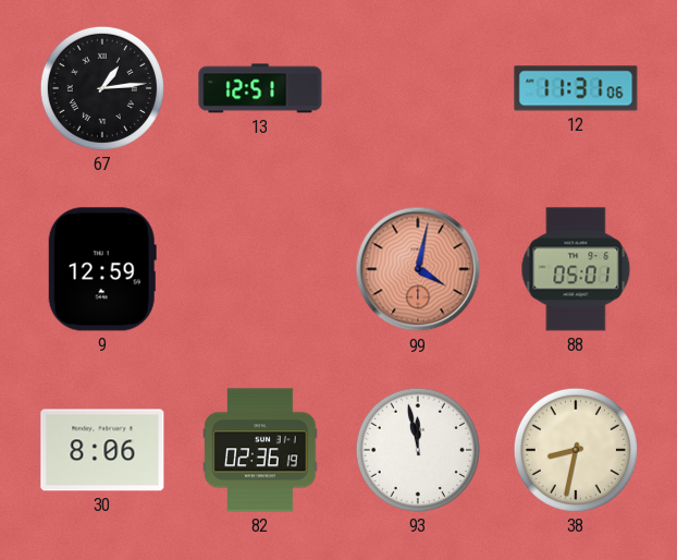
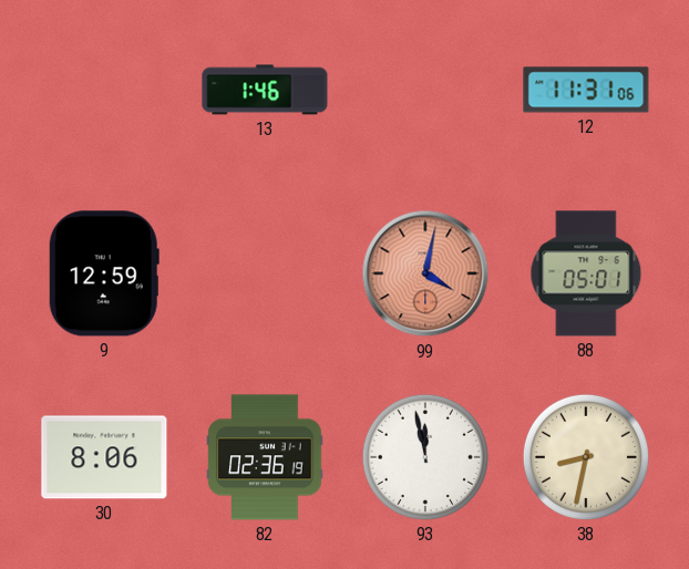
67: 1:14 -> none
13: 12:51 -> 1:46
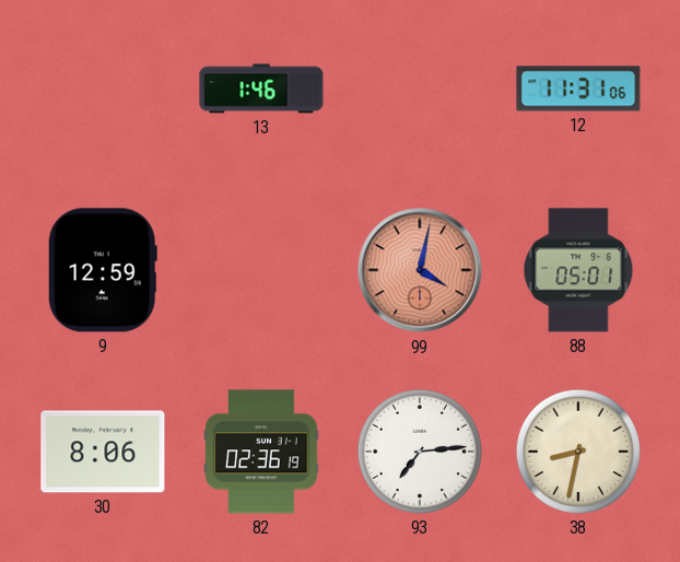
93: 11:58 -> 7:14
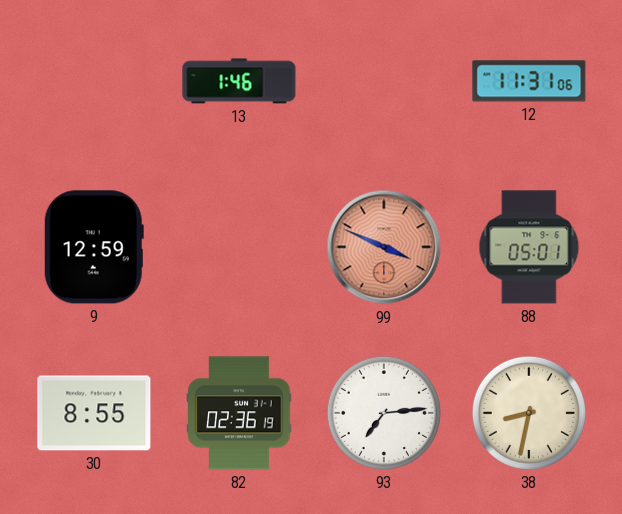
99: 4:02 -> 3:49
30: 8:06 -> 8:55
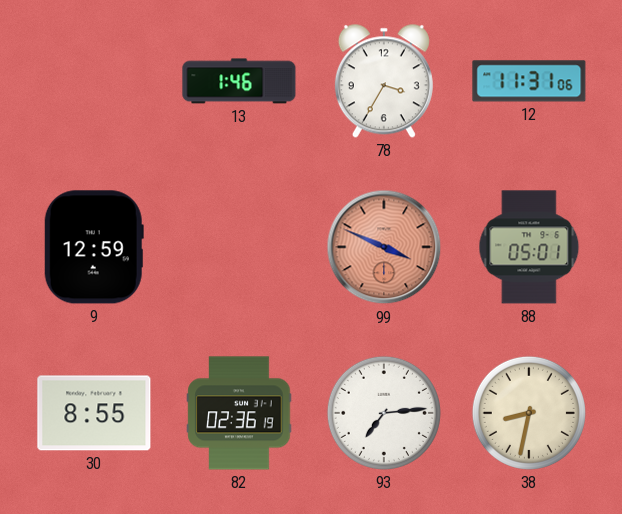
78: none -> 3:35
